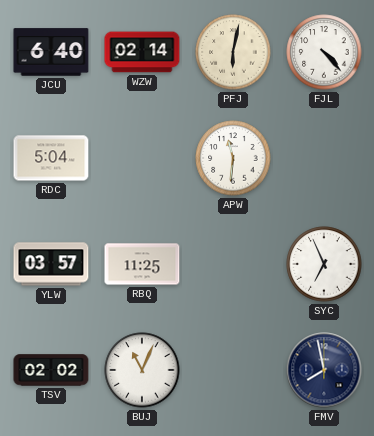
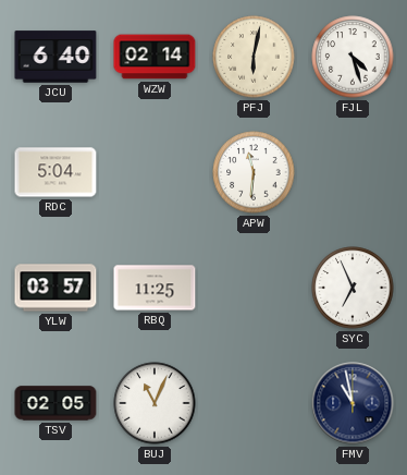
FJL: 4:23 -> 4:27
TSV: 02:02 -> 02:05
FMV: 7:58 -> 10:58
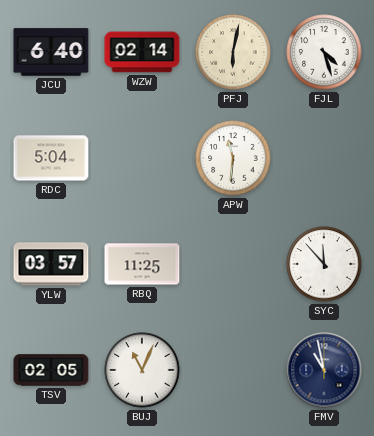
SYC: 6:56 -> 11:53
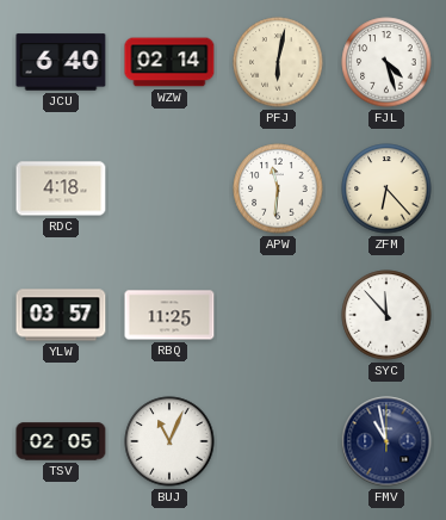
RDC: 5:04 -> 4:18
ZFM: none -> 6:23
